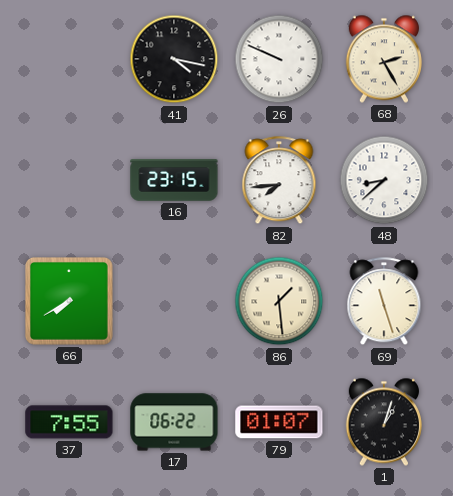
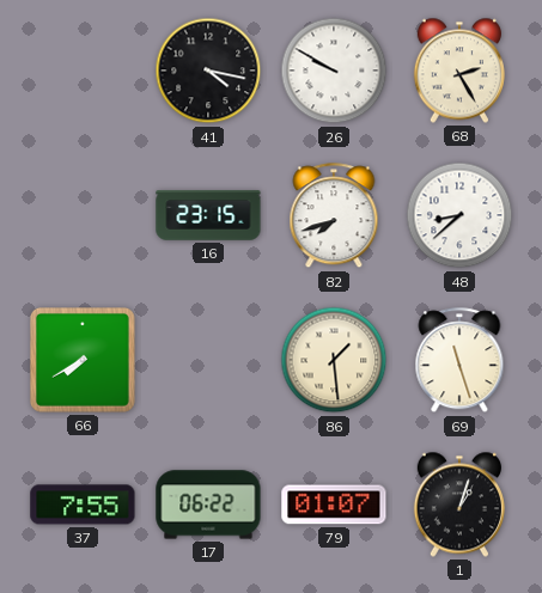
26: 9:49 -> 9:50
82: 7:44 -> 7:42
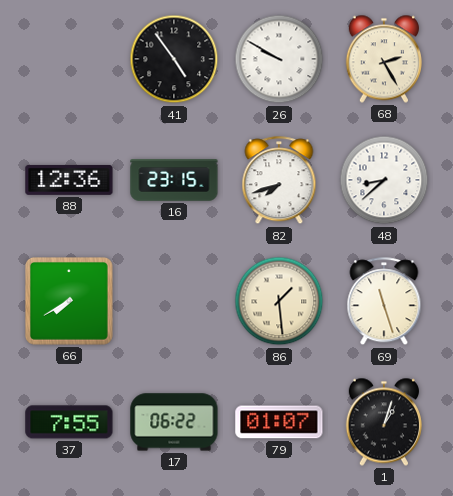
41: 4:17 -> 4:54
88: none -> 12:36
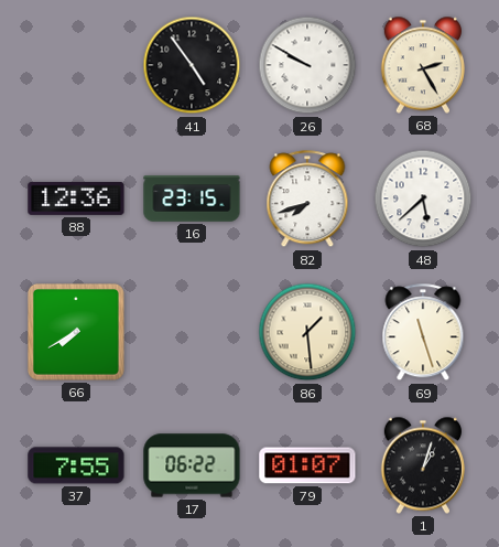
48: 8:38 -> 5:38
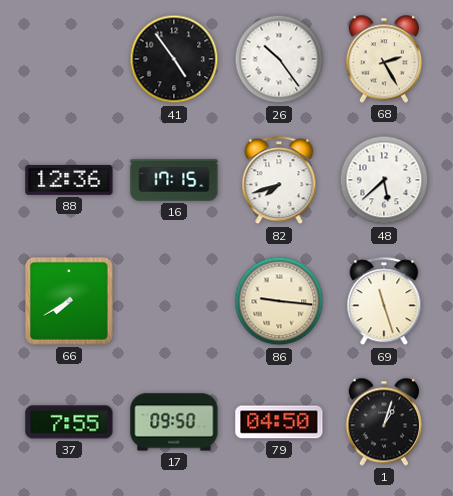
26: 9:50 -> 10:24
16: 23:15 -> 17:15
86: 1:29 -> 9:16
17: 06:22 -> 09:50
79: 01:07 -> 04:50
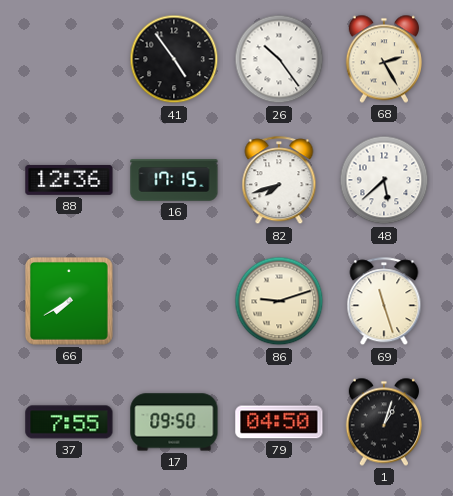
86: 9:16 -> 9:12
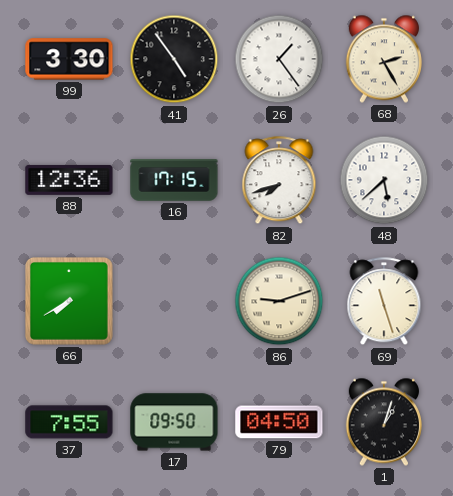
99: none -> 3:30
26: 10:24 -> 1:24
